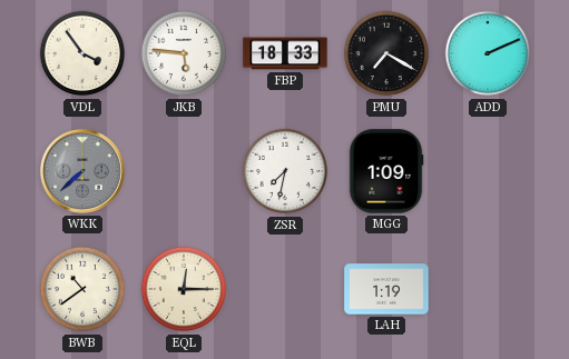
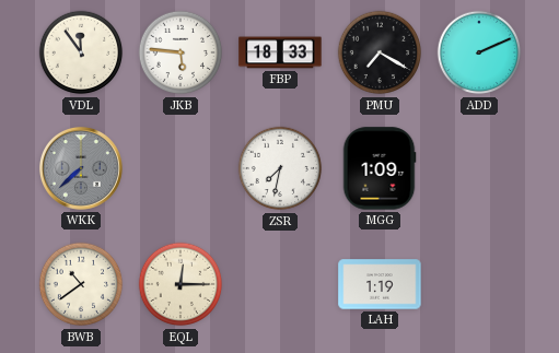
VDL: 3:54 -> 11:54
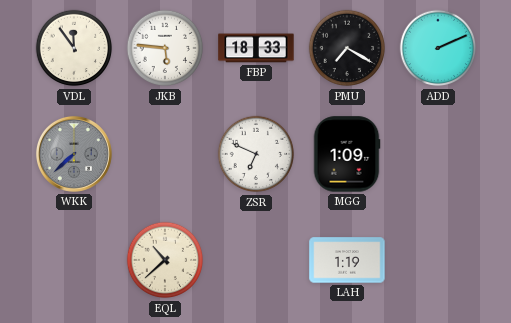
ZSR: 7:32 -> 6:49
BWB: 10:39 -> none
EQL: 12:15 -> 10:38
